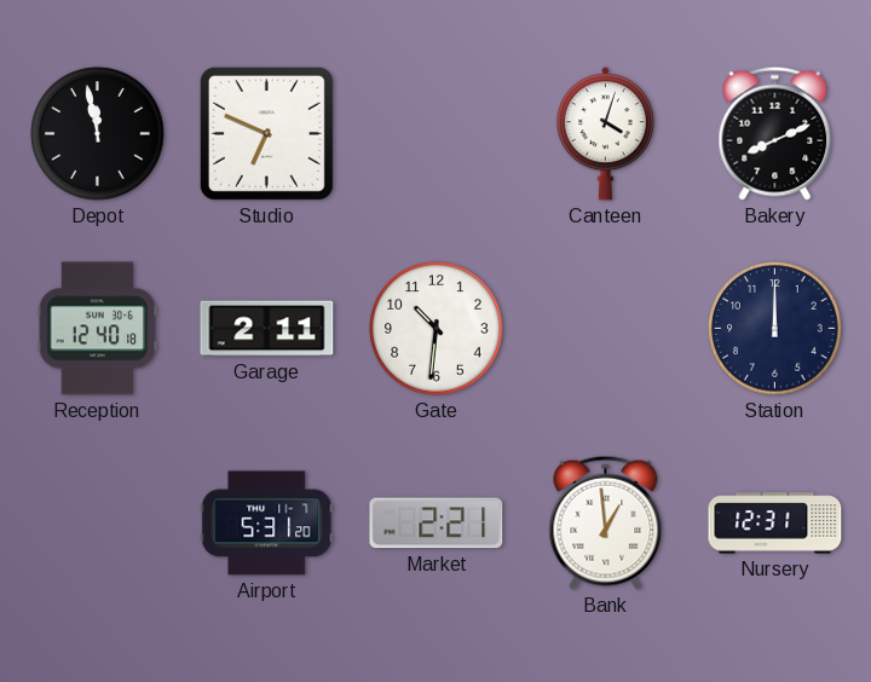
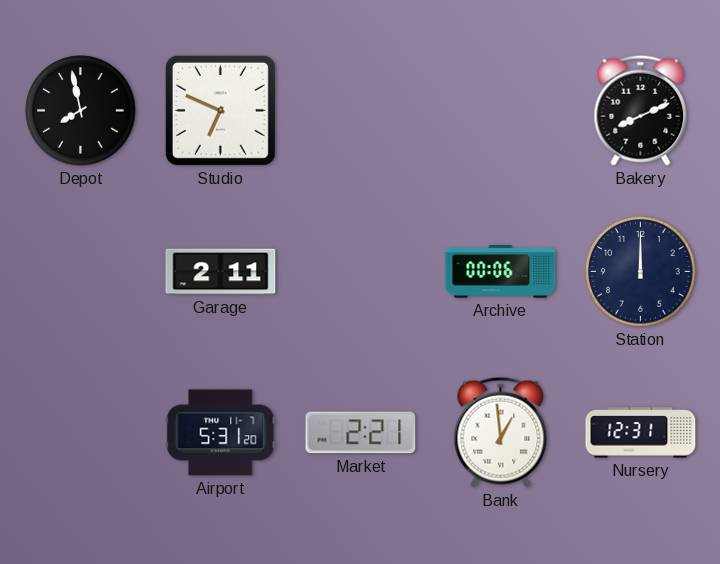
Depot: 11:58 -> 7:58
Canteen: 4:03 -> none
Reception: 12:40 -> none
Gate: 10:31 -> none
Archive: none -> 00:06
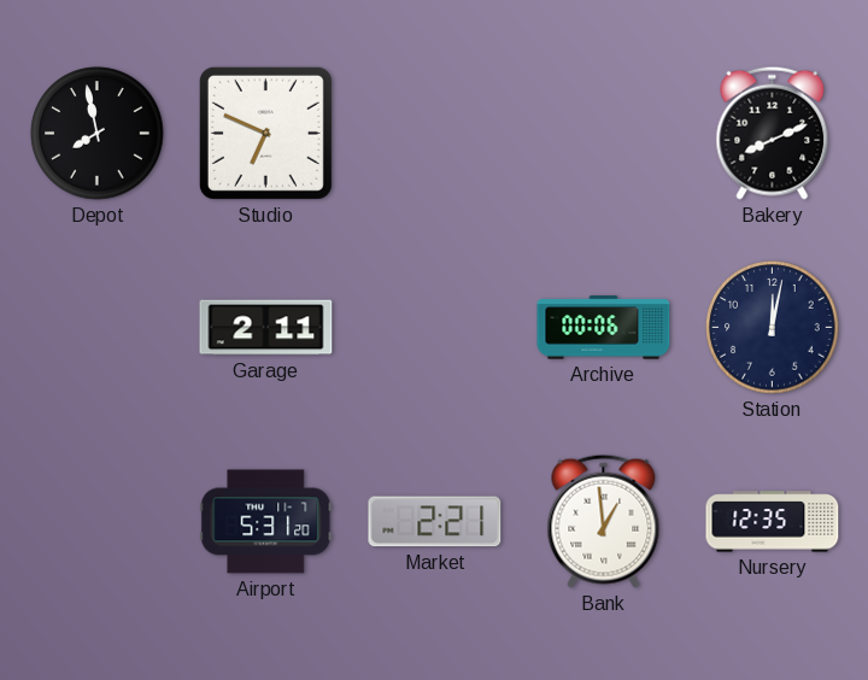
Station: 12:00 -> 12:02
Nursery: 12:31 -> 12:35
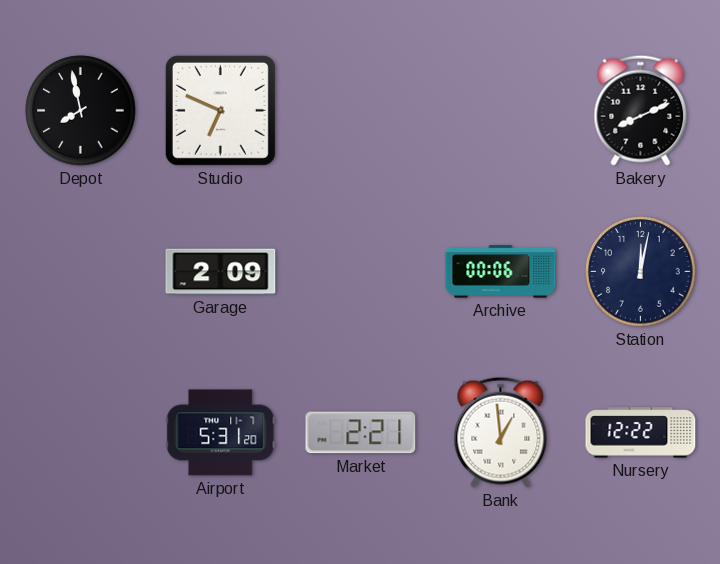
Garage: 2:11 -> 2:09
Nursery: 12:35 -> 12:22
